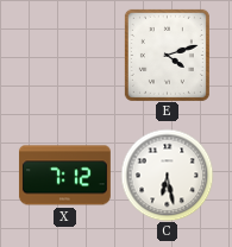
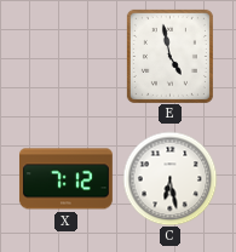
E: 4:12 -> 4:58
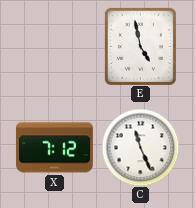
C: 6:28 -> 11:26
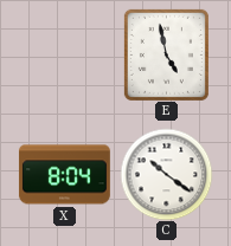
X: 7:12 -> 8:04
C: 11:26 -> 10:21
